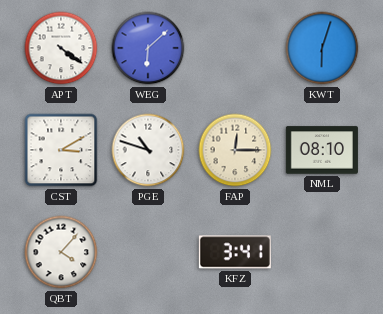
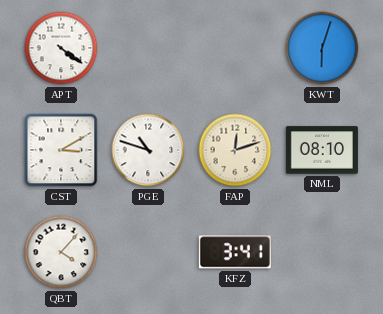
WEG: 6:08 -> none
FAP: 12:15 -> 12:12
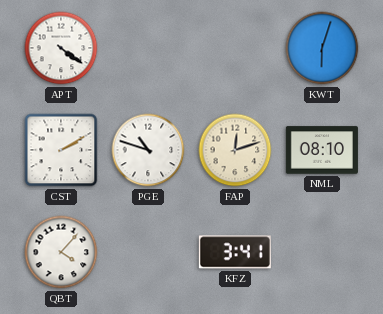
CST: 3:10 -> 2:10
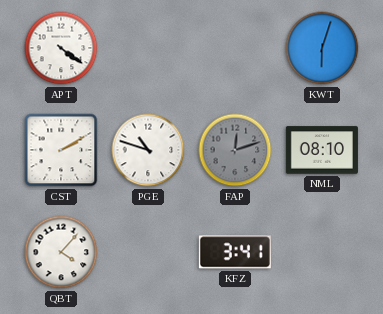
FAP dial: cream -> grey
